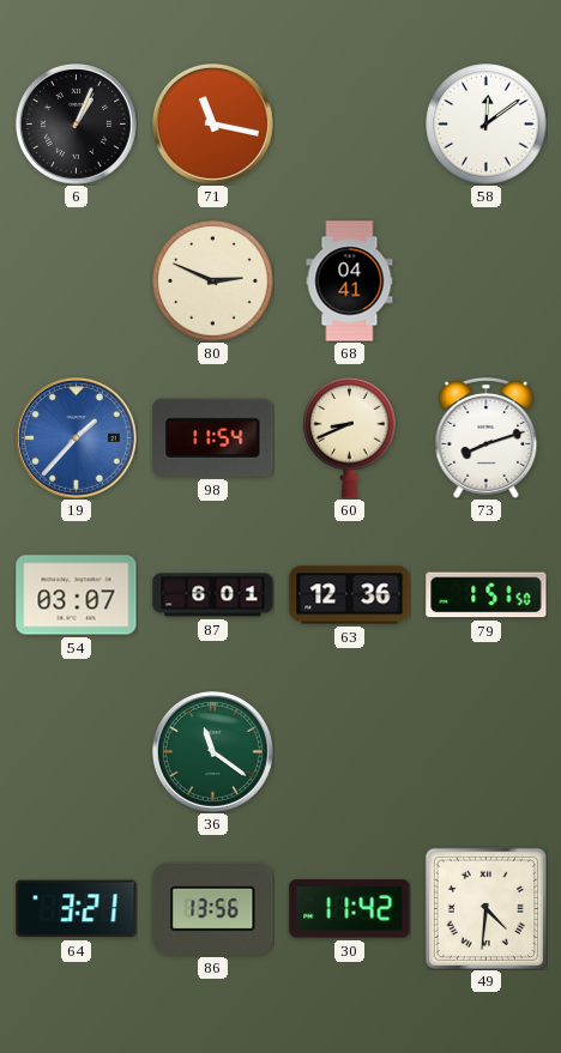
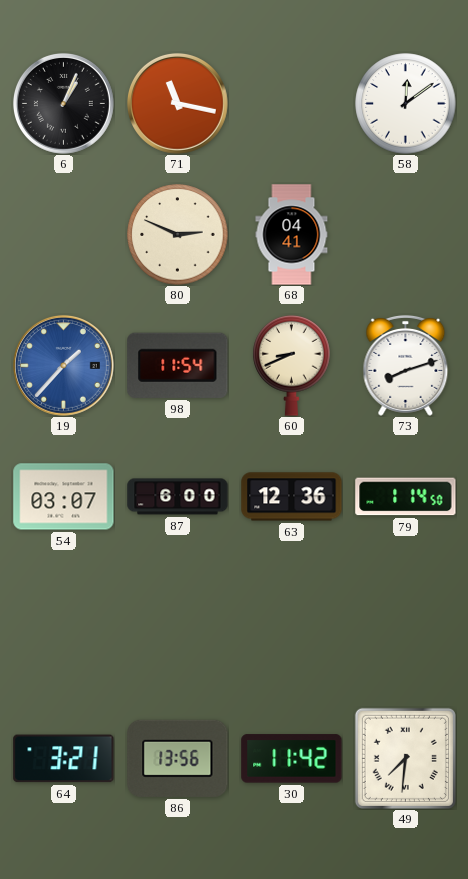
87: 6:01 -> 6:00
79: 1:51 -> 1:14
36: 11:21 -> none
49: 4:31 -> 7:31
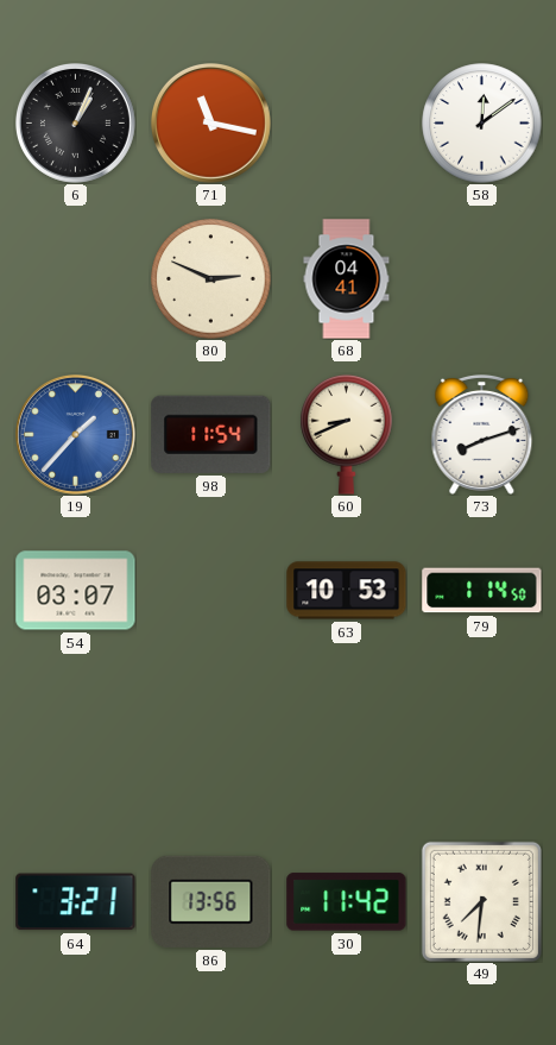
87: 6:00 -> none
63: 12:36 -> 10:53
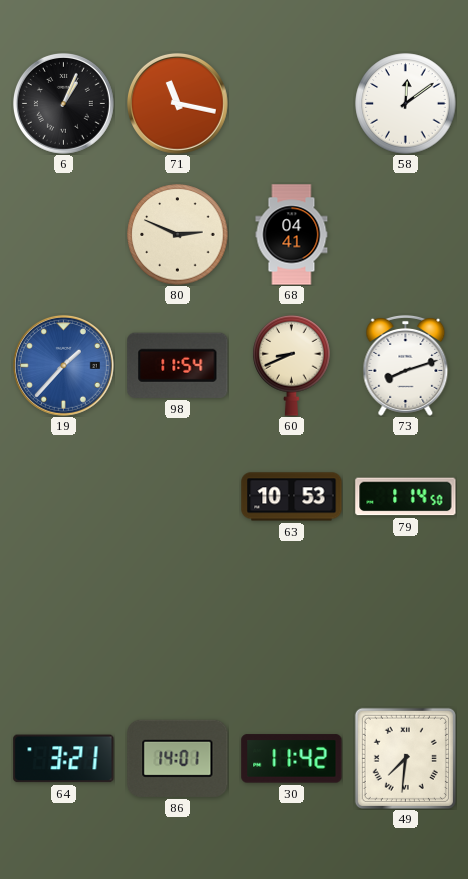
54: 03:07 -> none
86: 13:56 -> 14:01
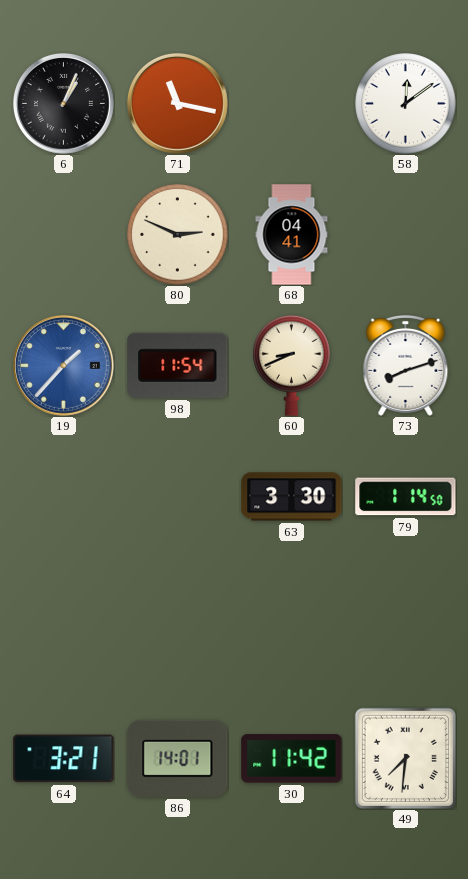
63: 10:53 -> 3:30
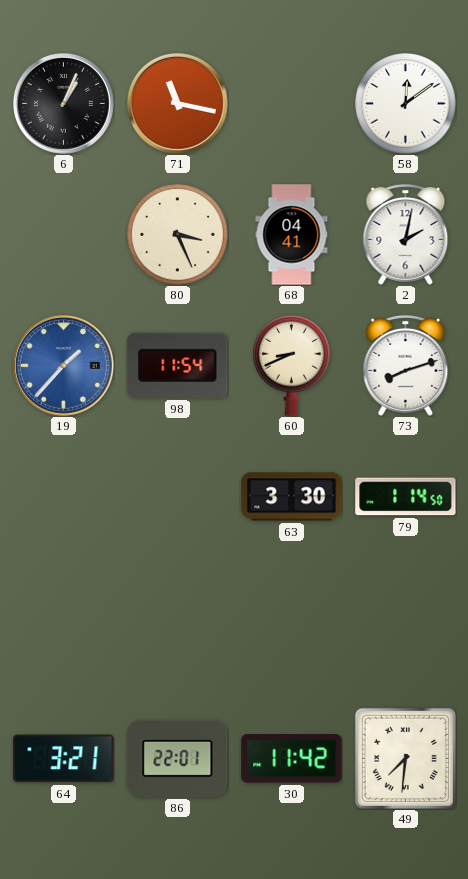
80: 2:49 -> 3:26
2: none -> 2:02
86: 14:01 -> 22:01
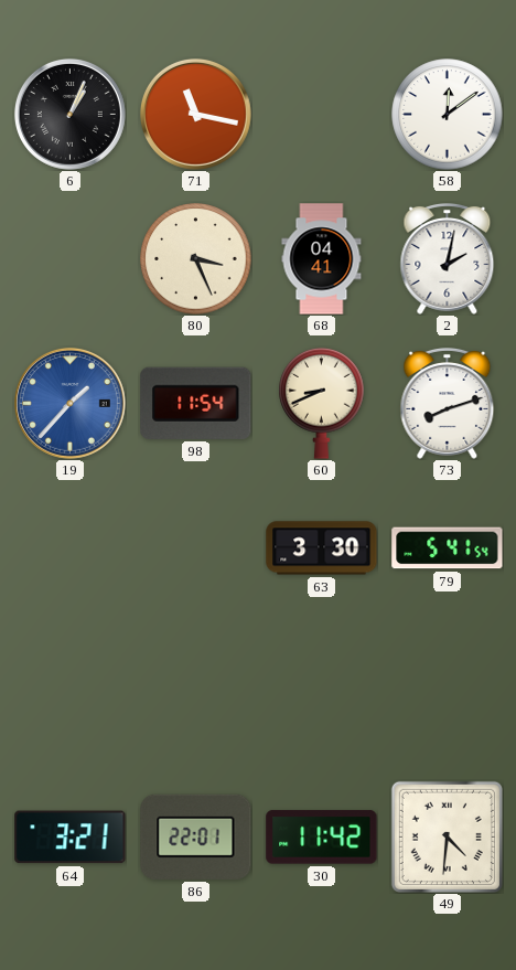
79: 1:14 -> 5:41
49: 7:31 -> 4:31
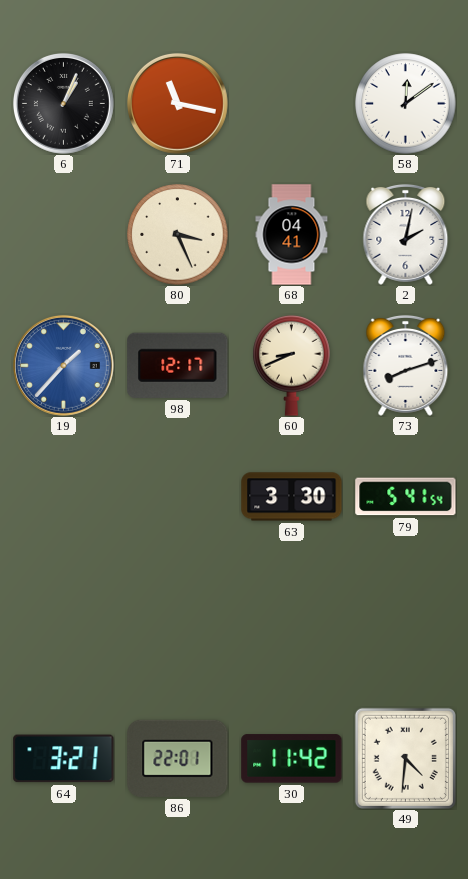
98: 11:54 -> 12:17
